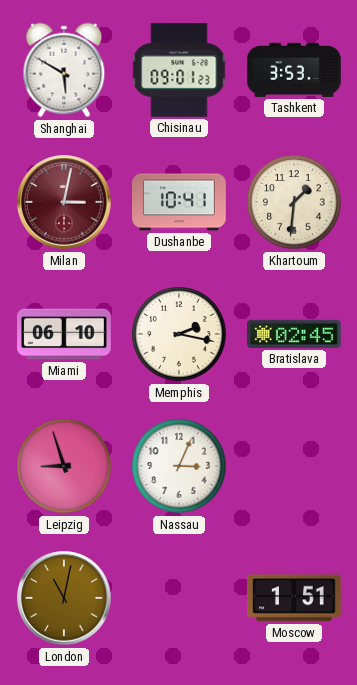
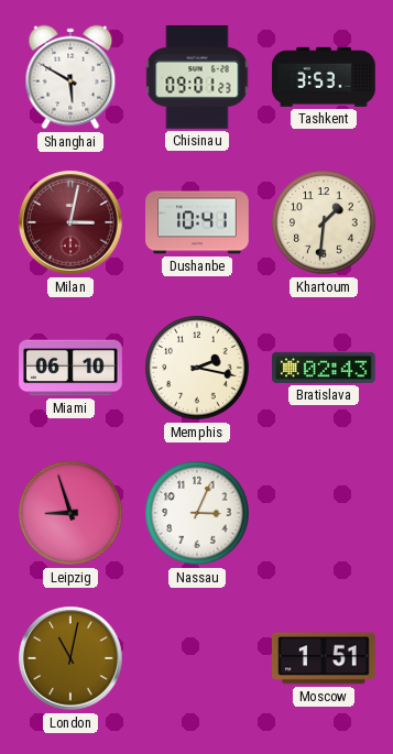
Bratislava: 02:45 -> 02:43
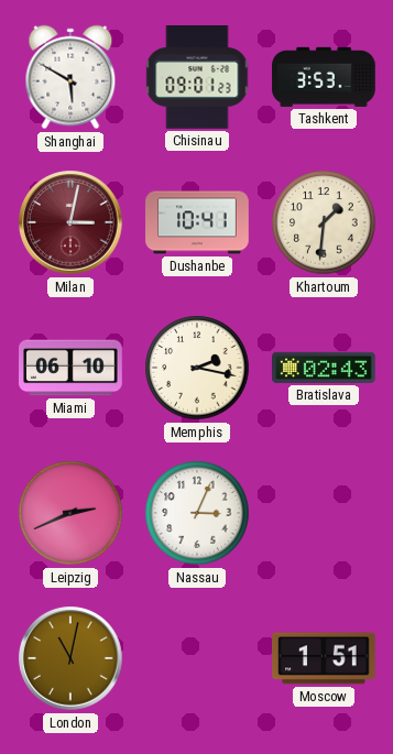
Leipzig: 8:57 -> 2:41
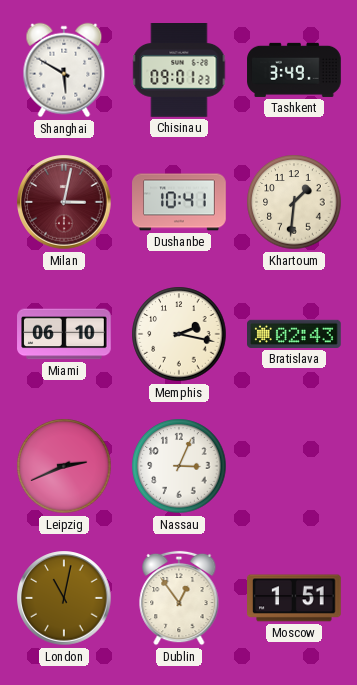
Tashkent: 3:53 -> 3:49
Dublin: none -> 12:54
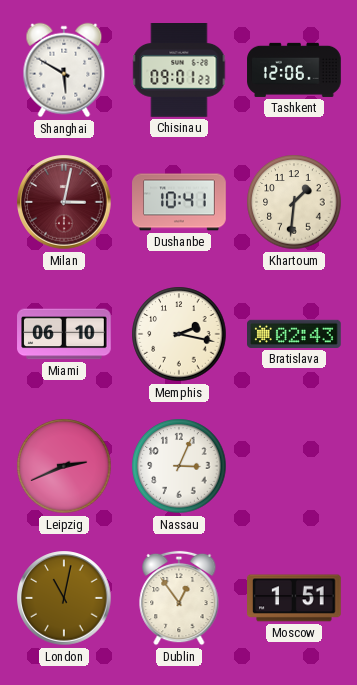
Tashkent: 3:49 -> 12:06
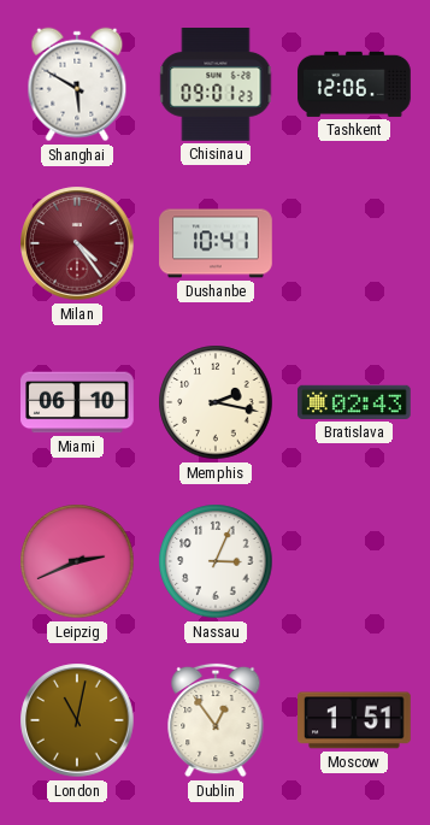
Milan: 3:02 -> 4:24
Khartoum: 1:31 -> none
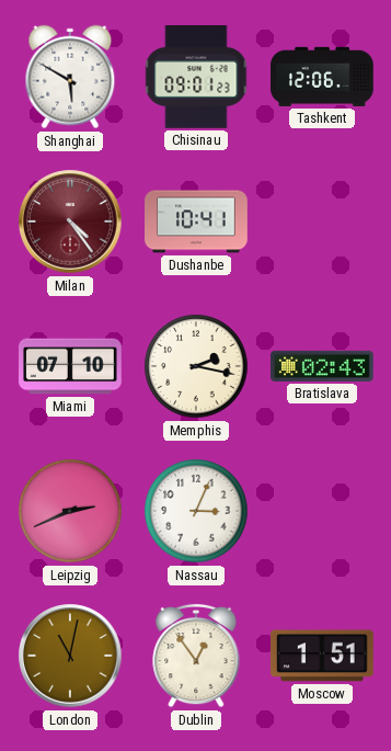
Miami: 06:10 -> 07:10
